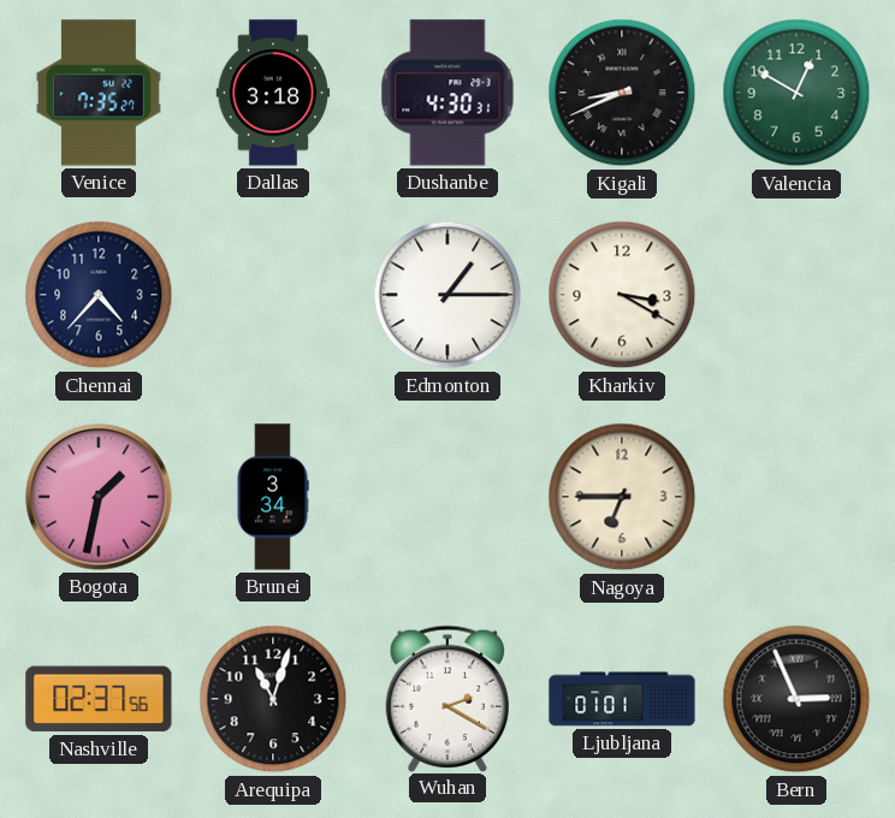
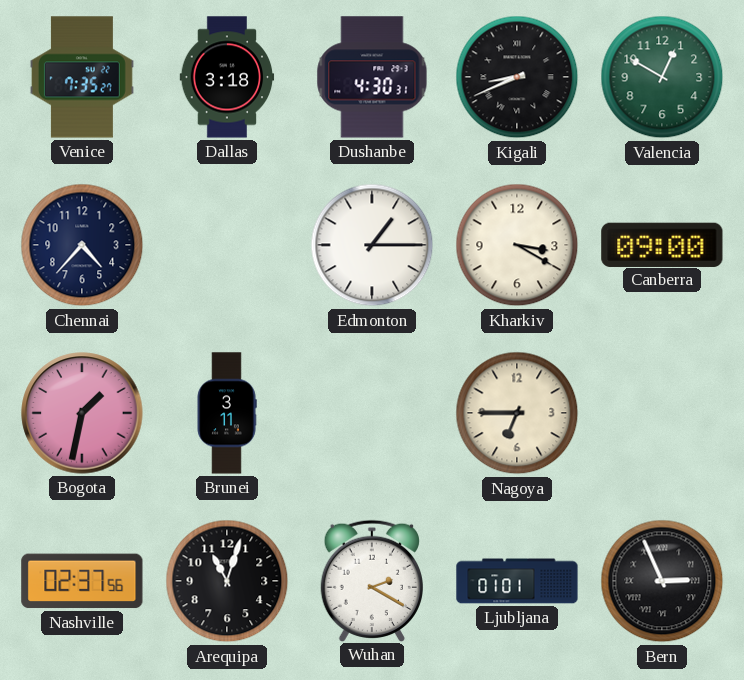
Canberra: none -> 09:00
Brunei: 3:34 -> 3:11
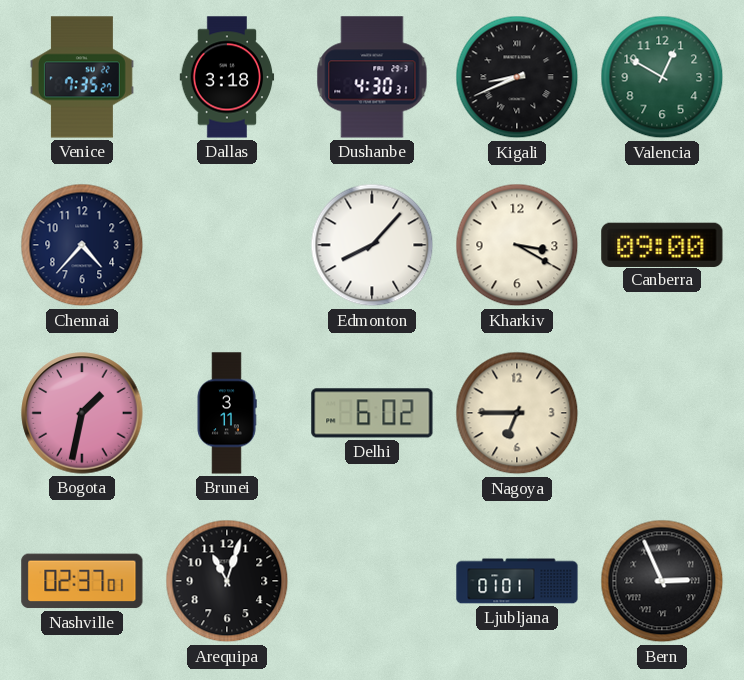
Edmonton: 1:15 -> 8:07
Delhi: none -> 6:02
Nashville: 02:37:56 -> 02:37:01
Wuhan: 2:20 -> none
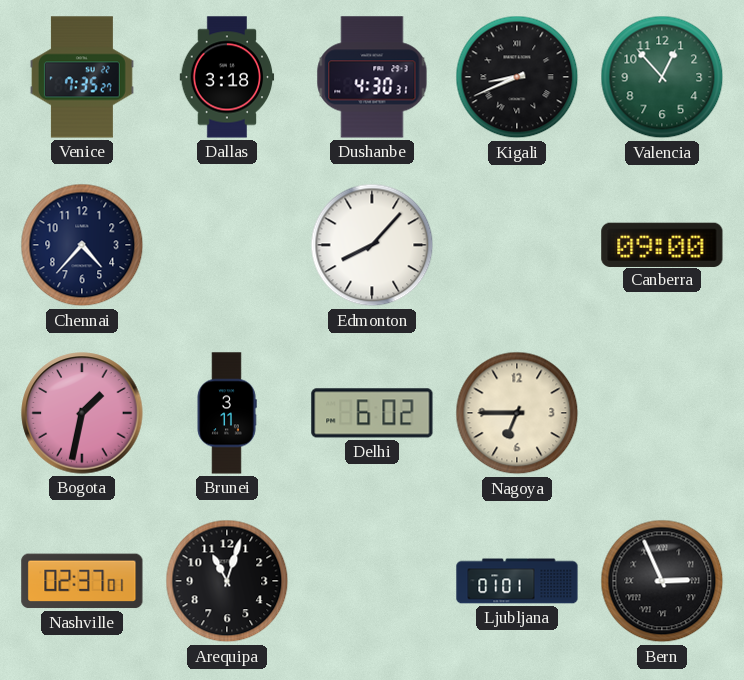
Valencia: 12:50 -> 12:53
Kharkiv: 3:20 -> none
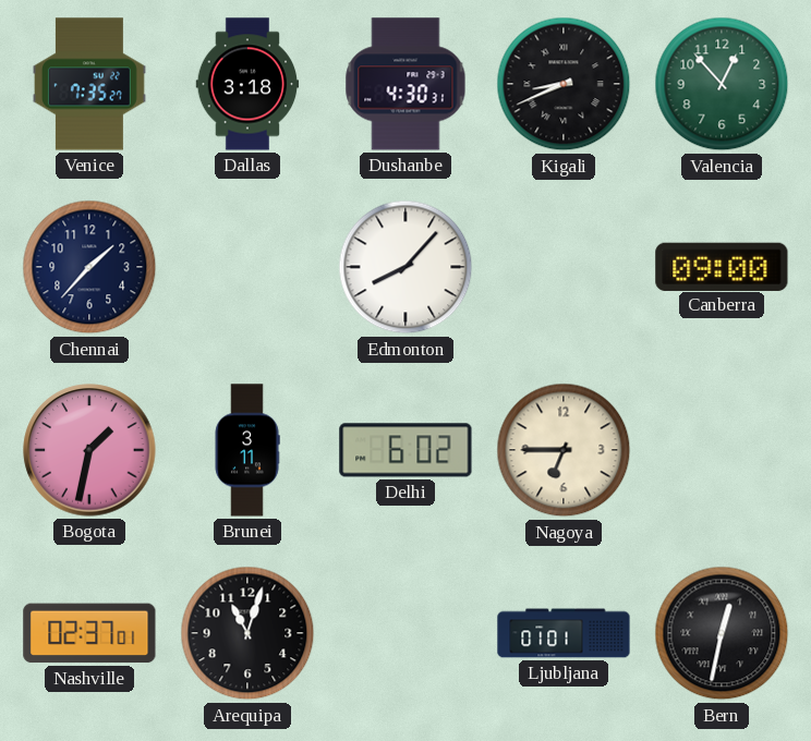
Chennai: 4:37 -> 1:37
Bern: 2:56 -> 12:32
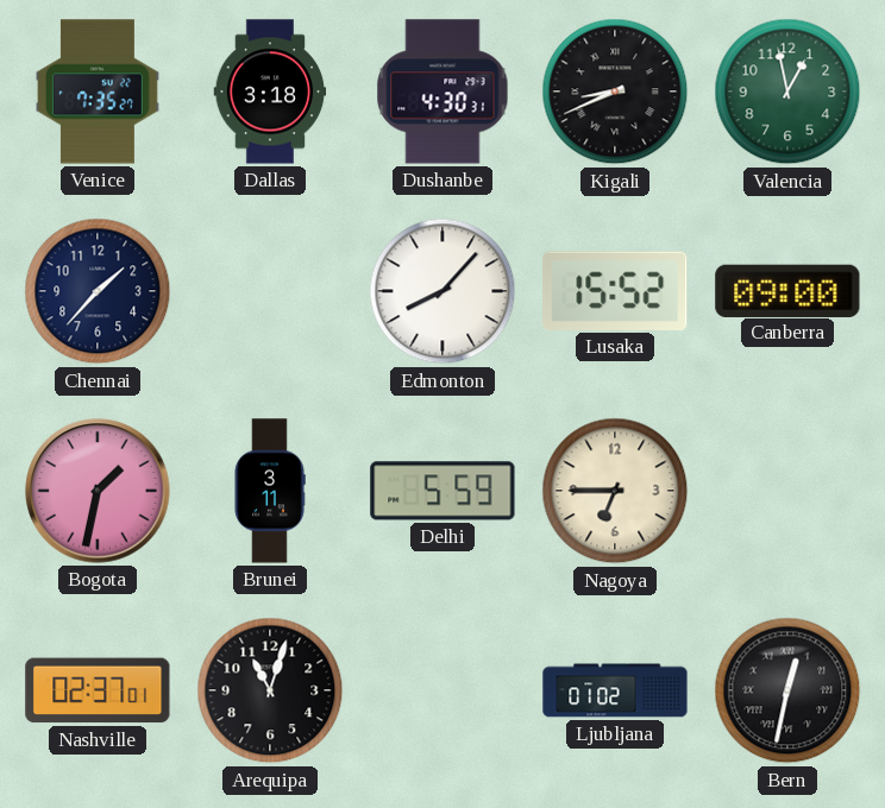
Valencia: 12:53 -> 12:58
Lusaka: none -> 15:52
Delhi: 6:02 -> 5:59
Ljubljana: 01:01 -> 01:02
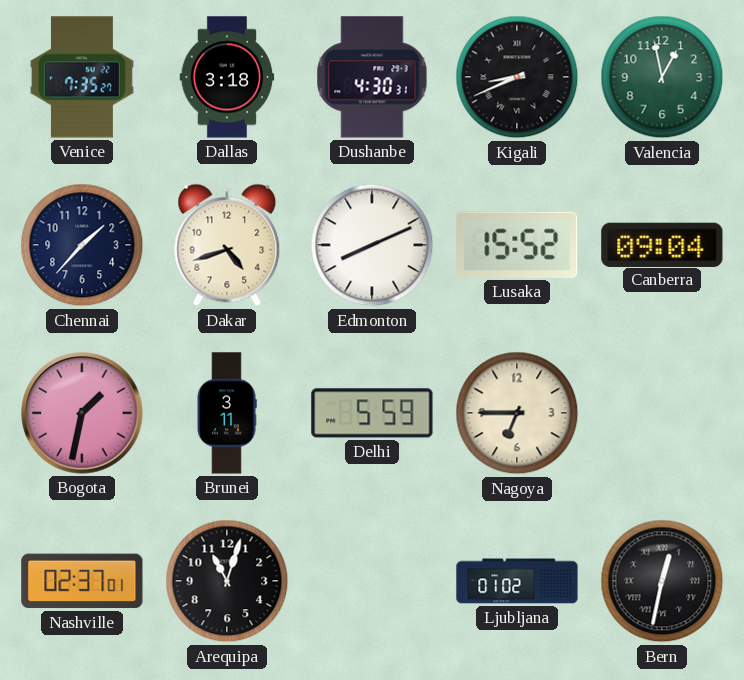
Dakar: none -> 4:42
Edmonton: 8:07 -> 8:11
Canberra: 09:00 -> 09:04
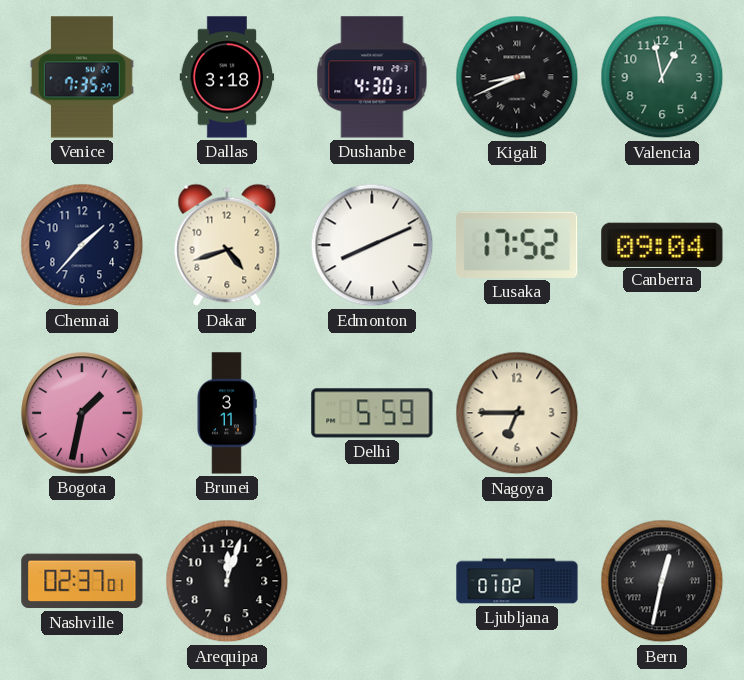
Lusaka: 15:52 -> 17:52
Arequipa: 11:03 -> 12:03
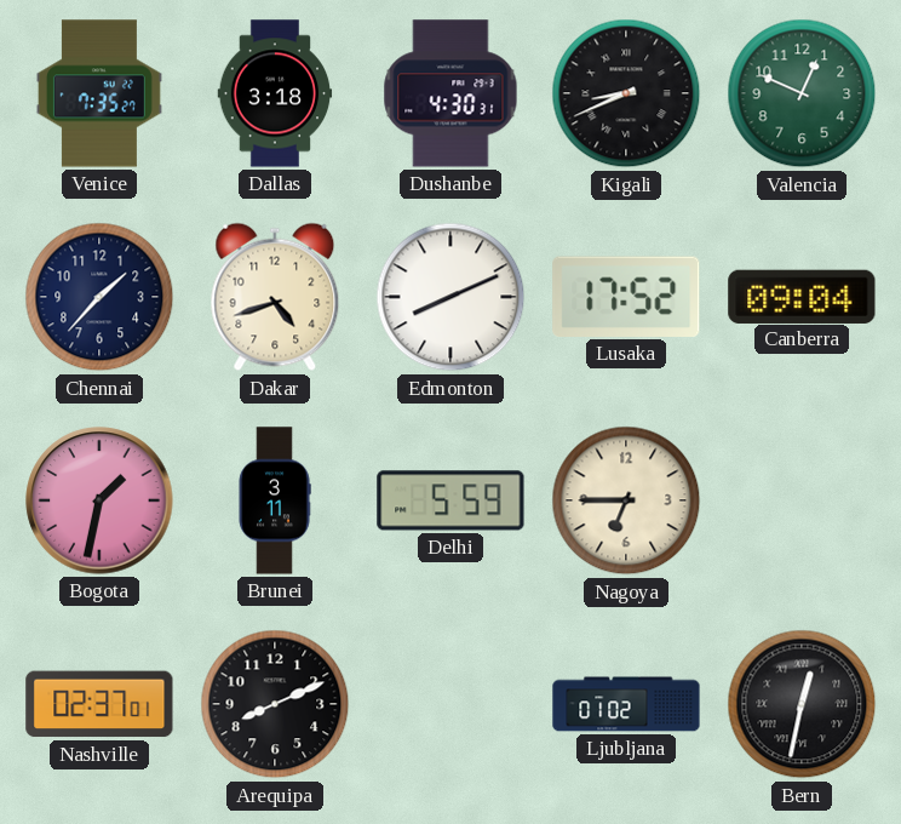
Valencia: 12:58 -> 12:49
Arequipa: 12:03 -> 8:11
